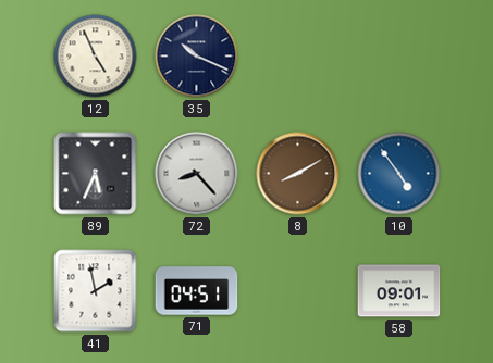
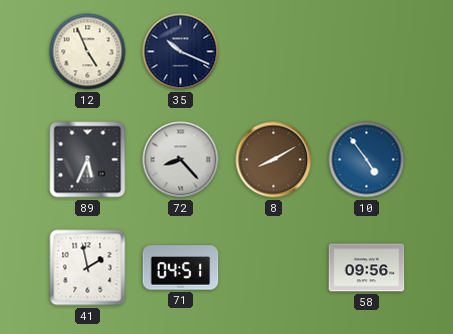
58: 09:01 -> 09:56
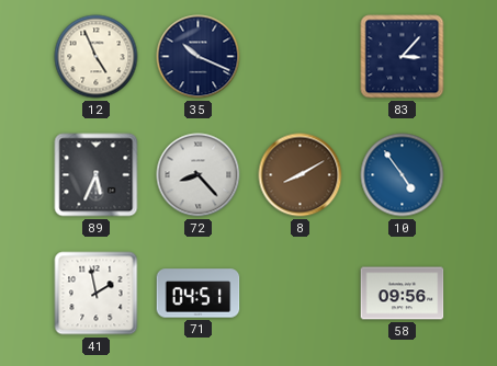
83: none -> 3:07
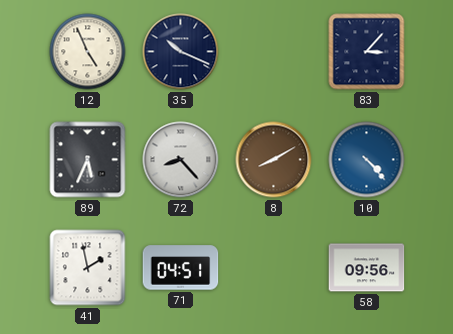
10: 4:54 -> 4:23
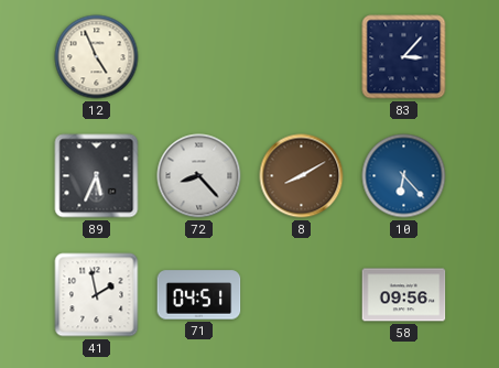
35: 10:19 -> none
10: 4:23 -> 6:23
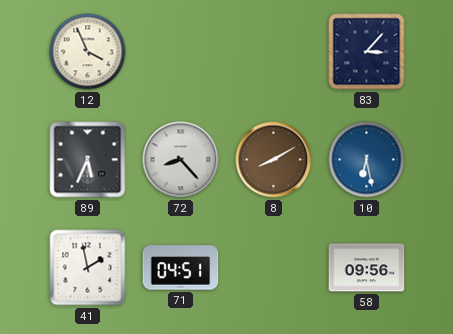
12: 4:56 -> 3:56
10: 6:23 -> 6:28
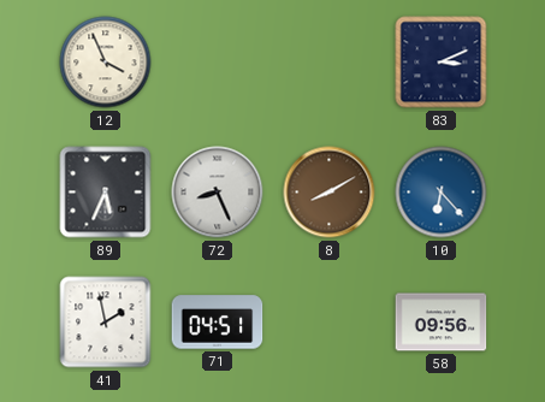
83: 3:07 -> 3:11
72: 8:23 -> 8:26
10: 6:28 -> 6:23
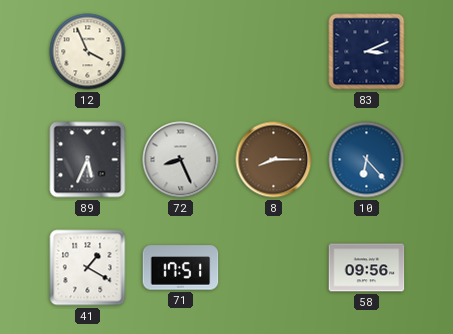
8: 8:10 -> 8:15
41: 1:58 -> 1:20
71: 04:51 -> 17:51
